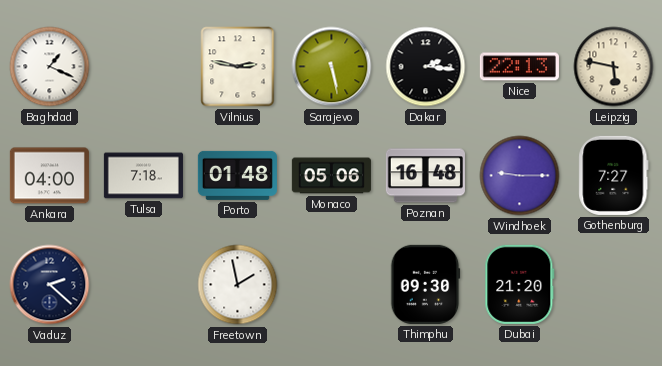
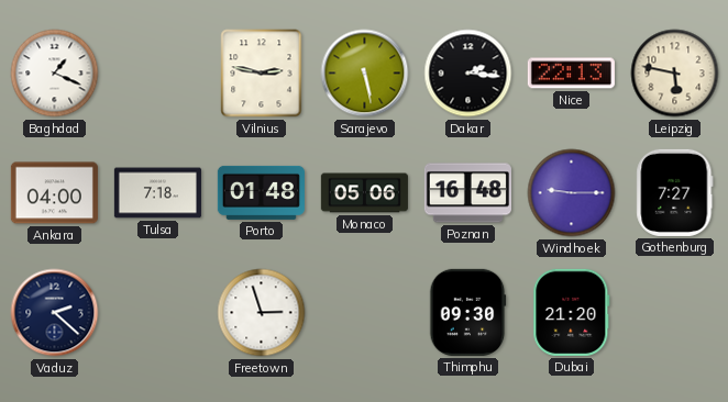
Freetown: 1:58 -> 2:57
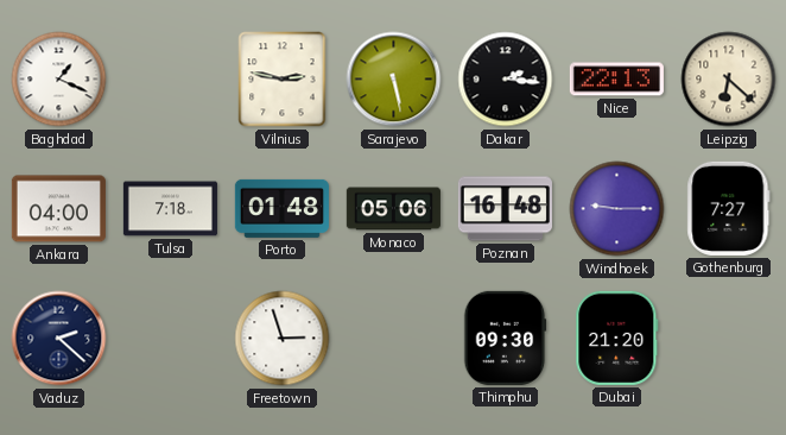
Leipzig: 5:47 -> 6:22
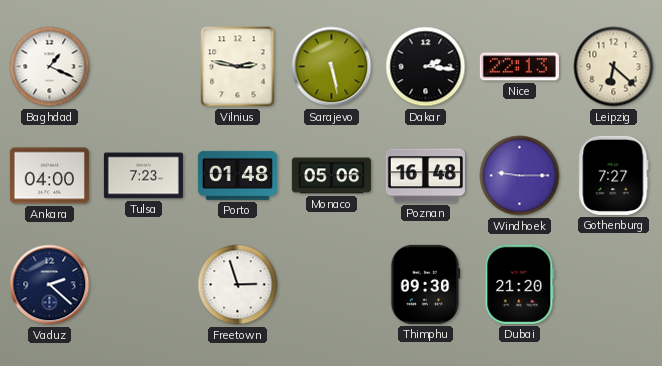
Tulsa: 7:18 -> 7:23
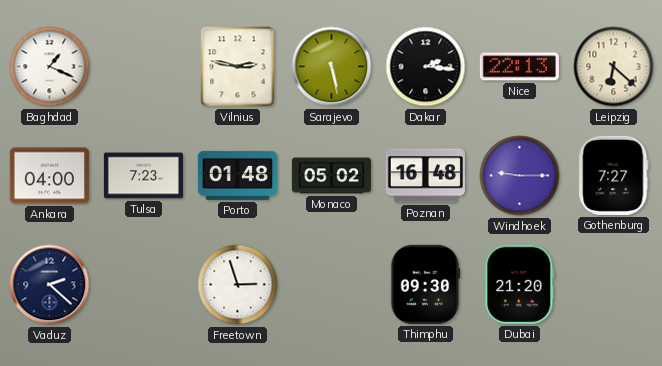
Monaco: 05:06 -> 05:02
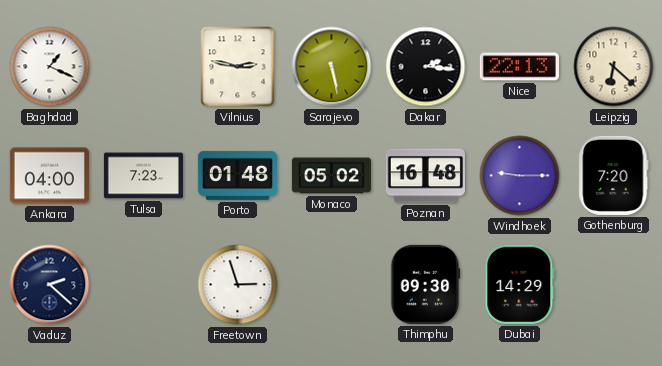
Gothenburg: 7:27 -> 7:20
Dubai: 21:20 -> 14:29
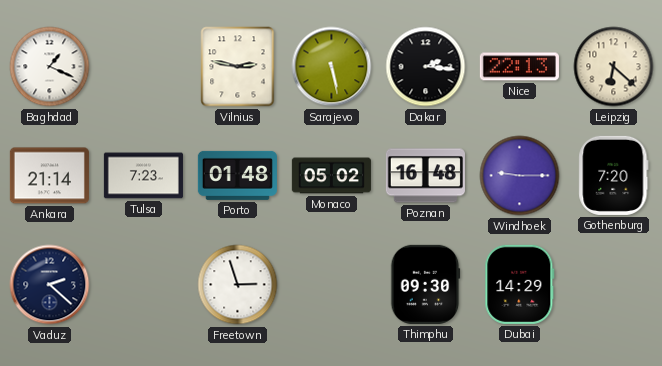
Ankara: 04:00 -> 21:14
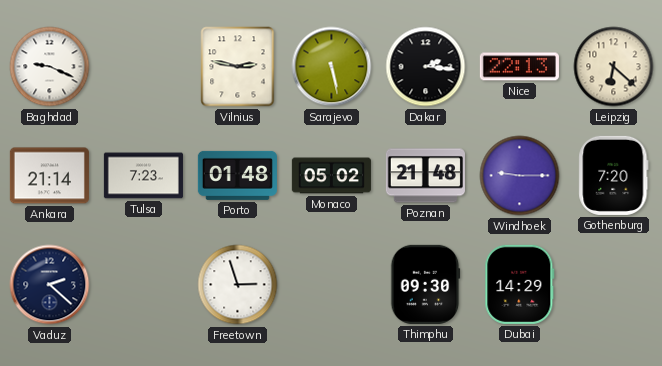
Baghdad: 1:19 -> 9:19
Poznan: 16:48 -> 21:48
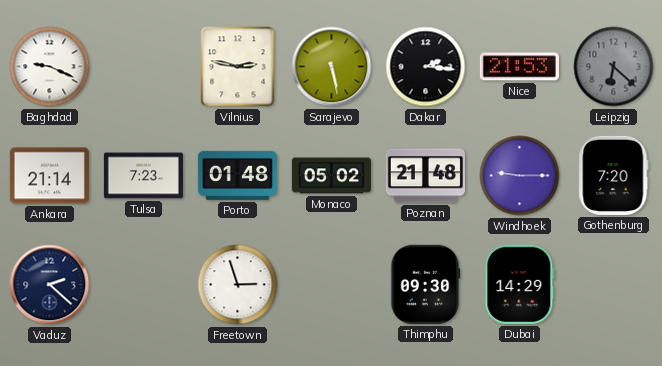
Nice: 22:13 -> 21:53
Leipzig dial: cream -> grey
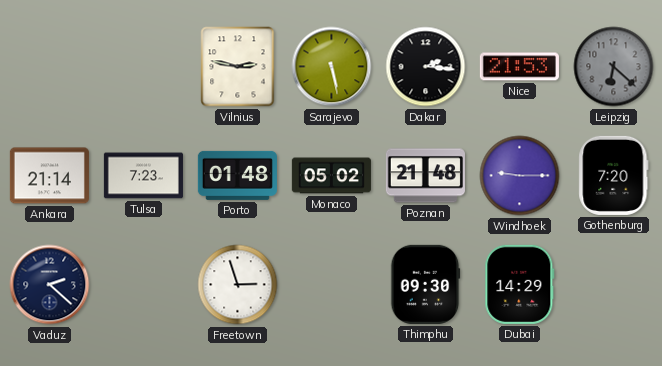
Baghdad: 9:19 -> none
